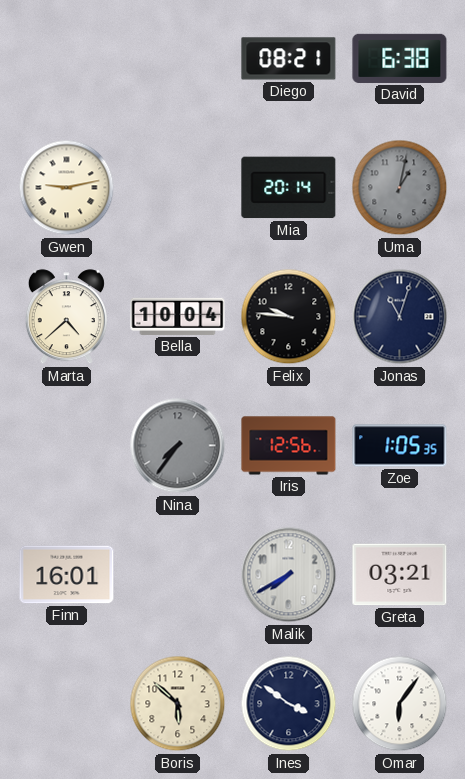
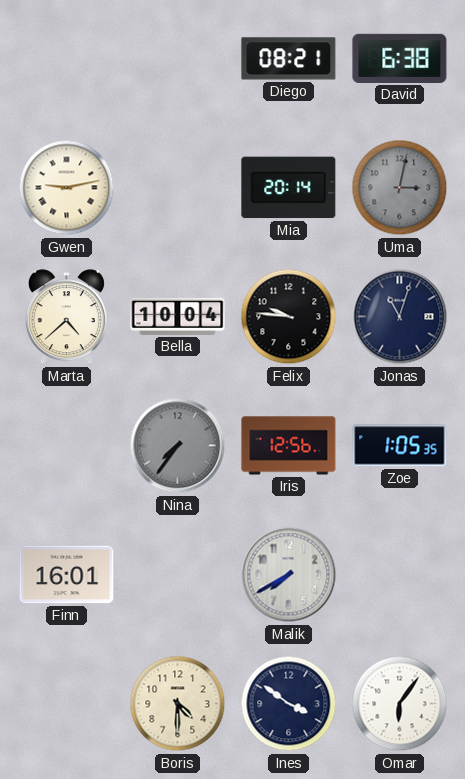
Uma: 1:02 -> 3:02
Greta: 03:21 -> none
Boris: 5:52 -> 4:30
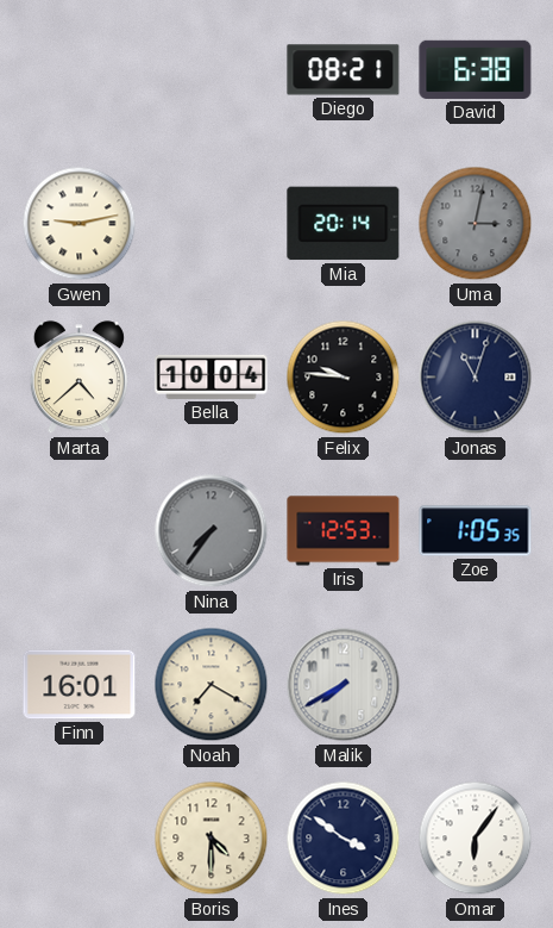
Iris: 12:56 -> 12:53
Noah: none -> 7:20
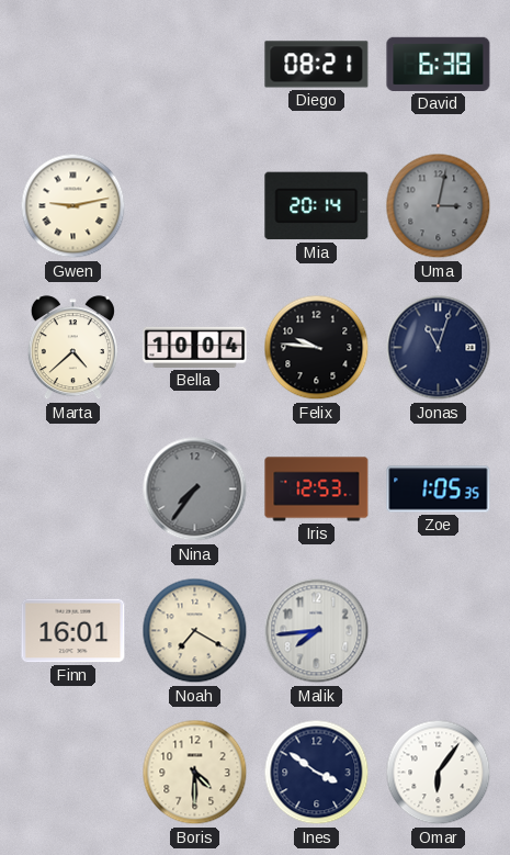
Malik: 7:40 -> 7:44
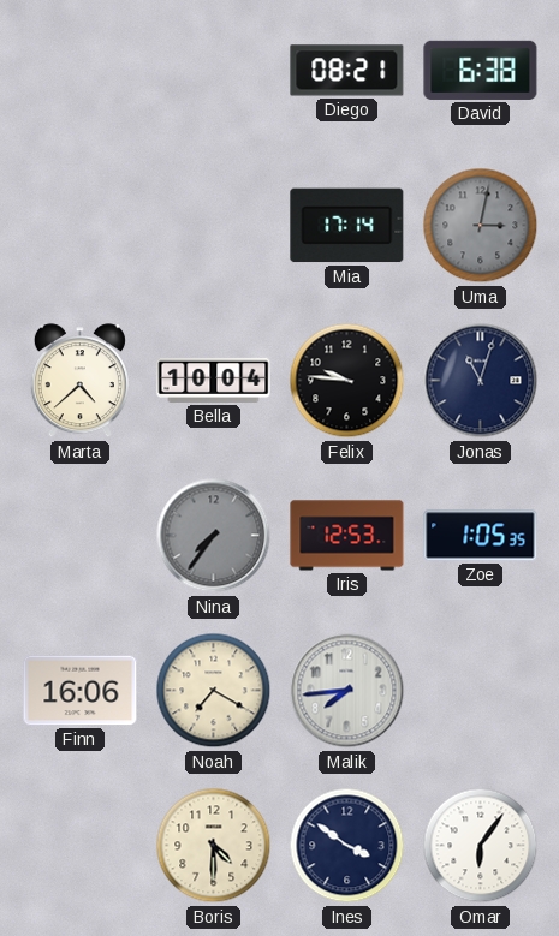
Gwen: 9:13 -> none
Mia: 20:14 -> 17:14
Finn: 16:01 -> 16:06
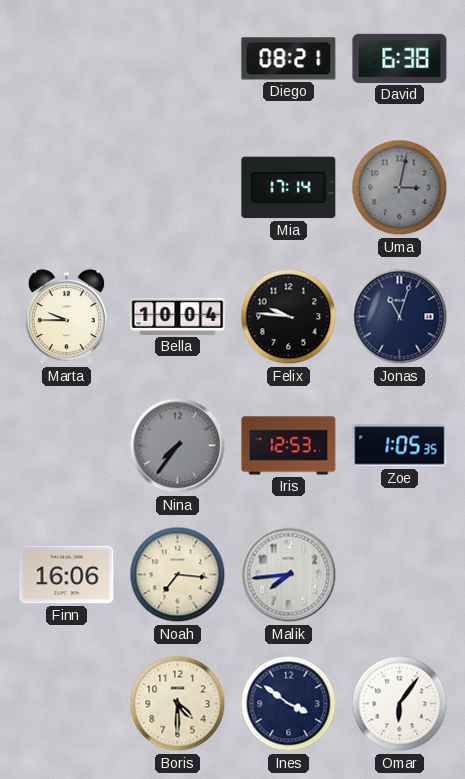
Marta: 4:38 -> 9:45
Noah: 7:20 -> 7:16
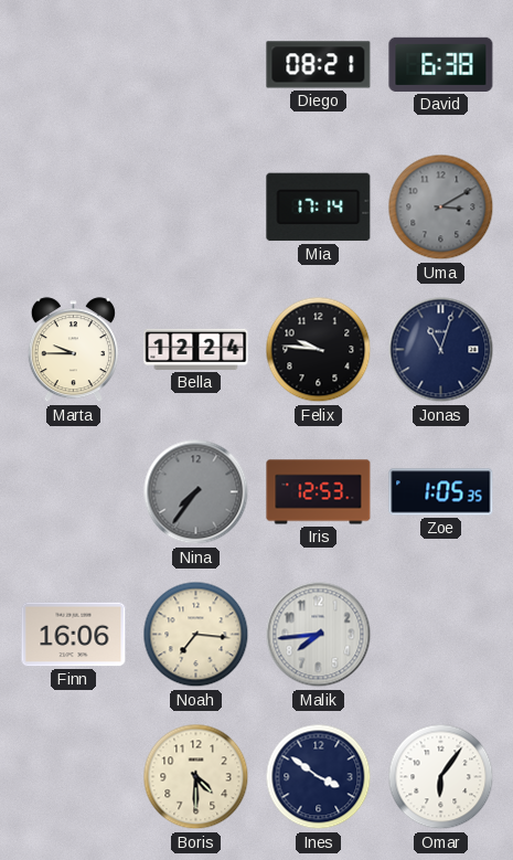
Uma: 3:02 -> 3:10
Bella: 10:04 -> 12:24
